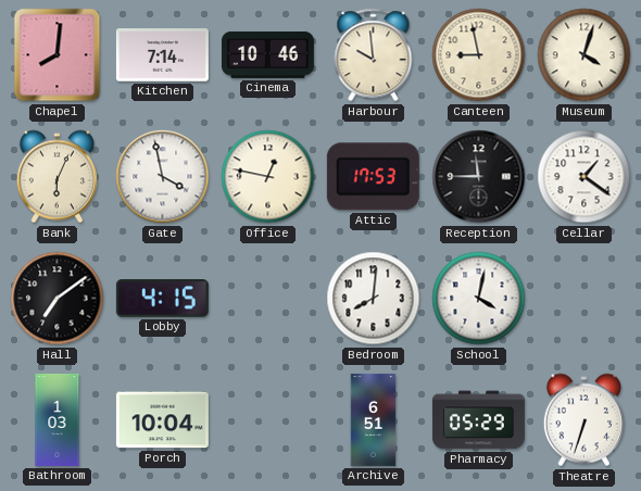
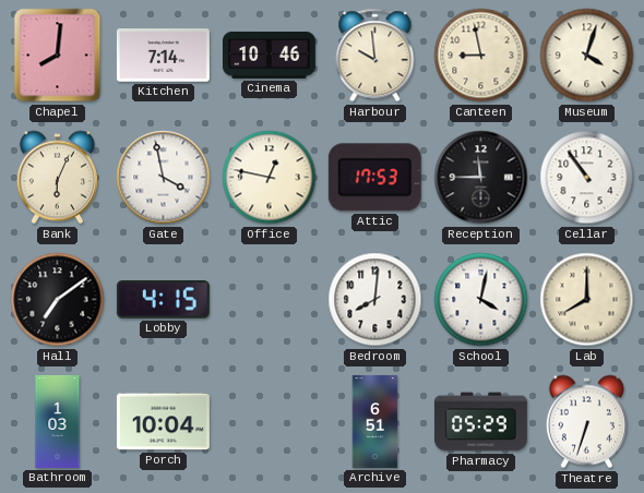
Cellar: 1:21 -> 10:54
Lab: none -> 8:00
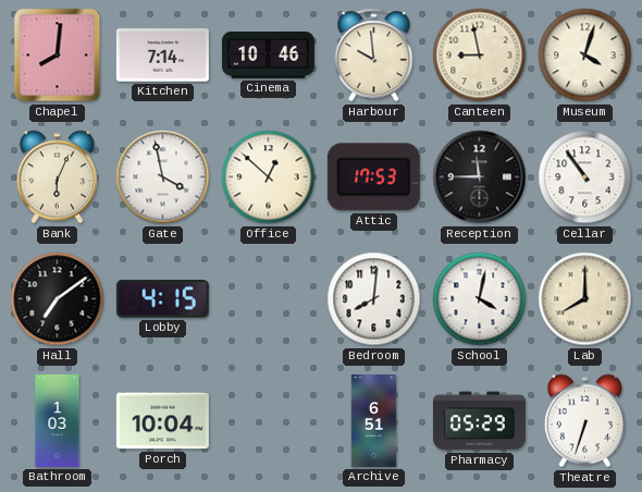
Office: 12:47 -> 12:52
